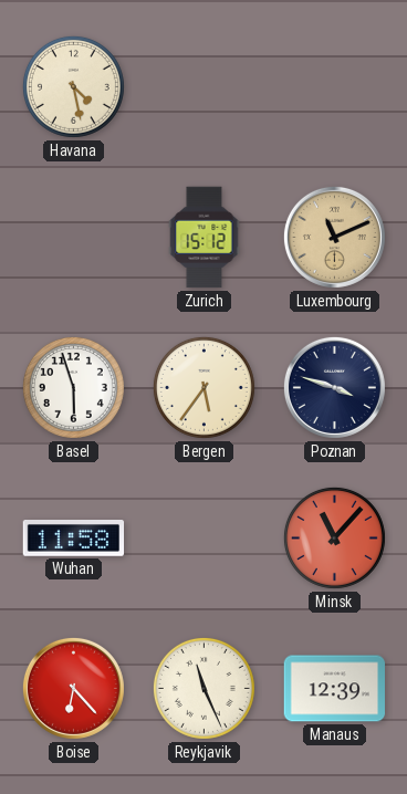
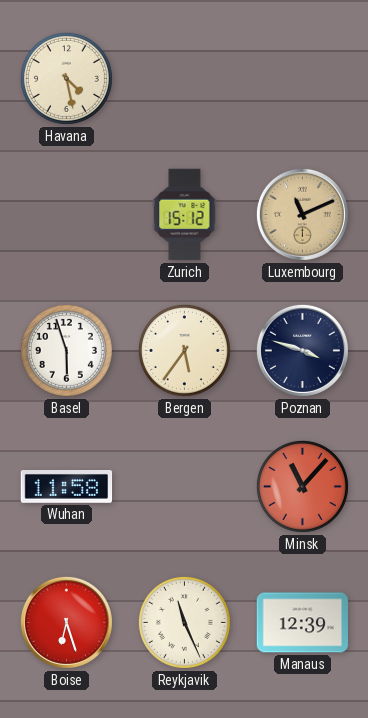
Boise: 6:23 -> 6:27
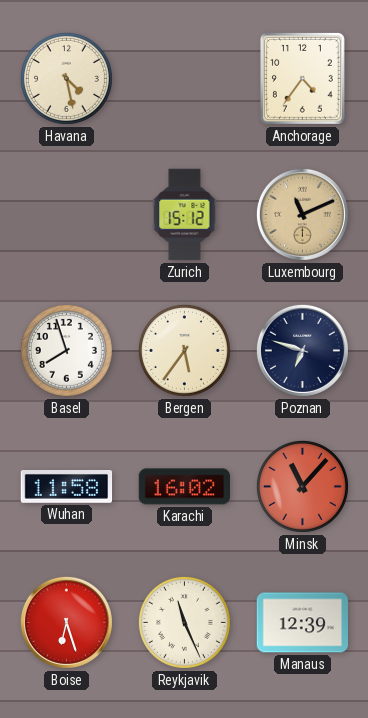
Anchorage: none -> 4:36
Basel: 5:57 -> 7:57
Poznan: 3:48 -> 6:48
Karachi: none -> 16:02
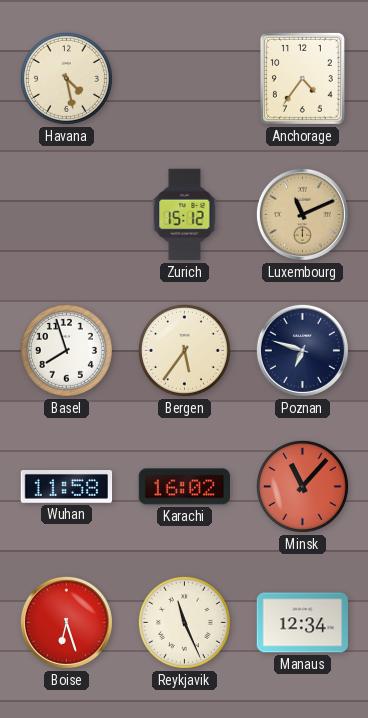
Manaus: 12:39 -> 12:34
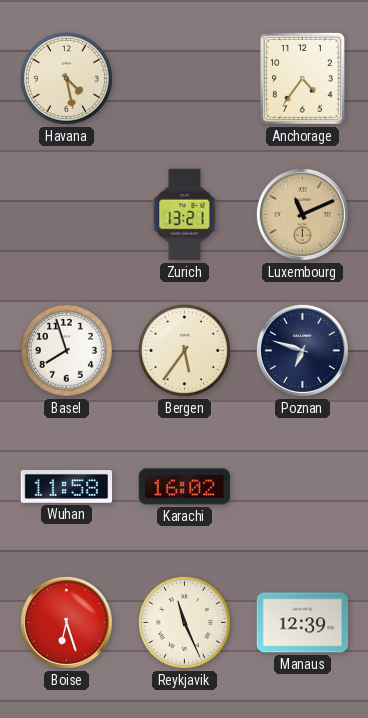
Zurich: 15:12 -> 13:21
Minsk: 11:07 -> none
Manaus: 12:34 -> 12:39
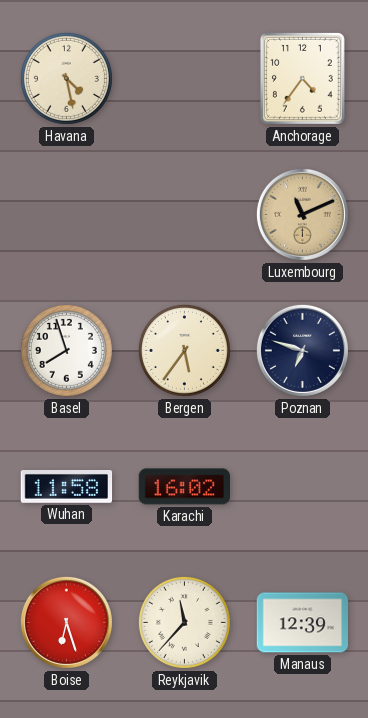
Zurich: 13:21 -> none
Reykjavik: 11:26 -> 11:37
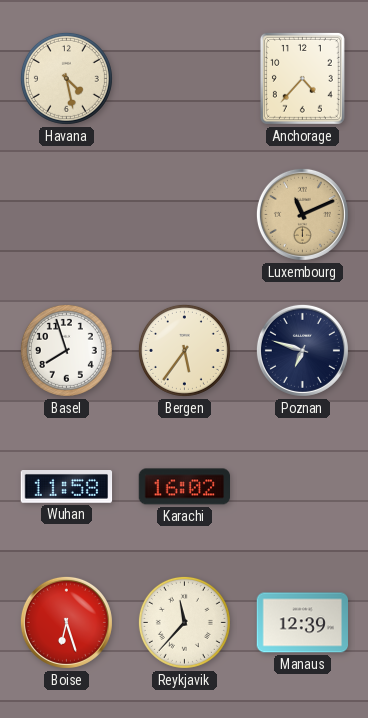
Anchorage: 4:36 -> 4:37
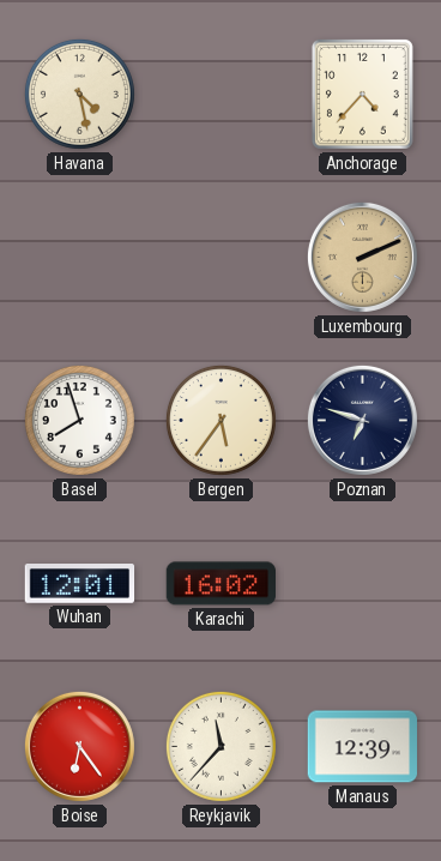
Luxembourg: 11:11 -> 2:11
Wuhan: 11:58 -> 12:01
Boise: 6:27 -> 6:24
